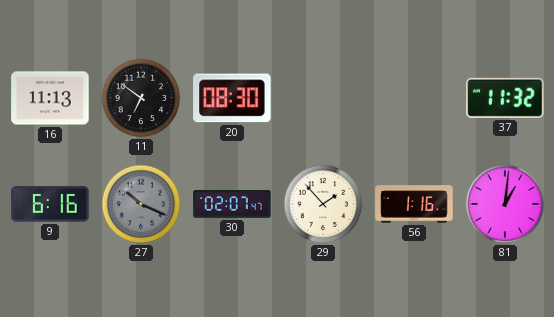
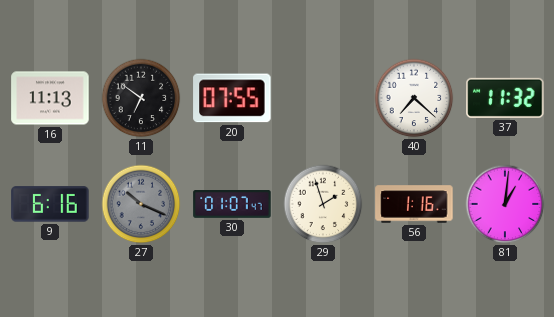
20: 08:30 -> 07:55
40: none -> 7:22
30: 02:07 -> 01:07
29: 1:53 -> 1:57
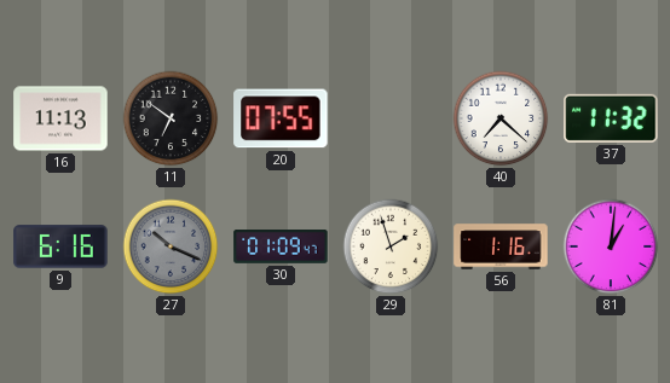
30: 01:07 -> 01:09
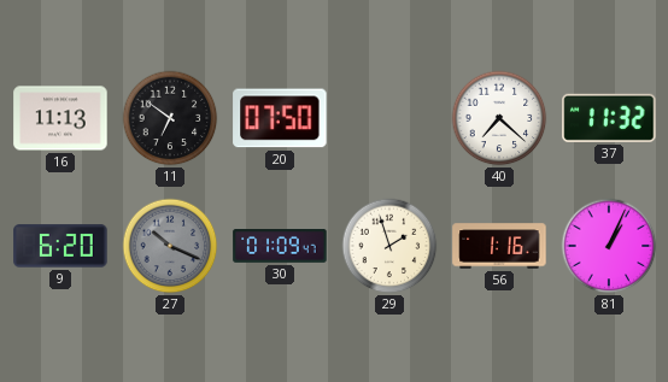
20: 07:55 -> 07:50
9: 6:16 -> 6:20
81: 1:01 -> 1:04
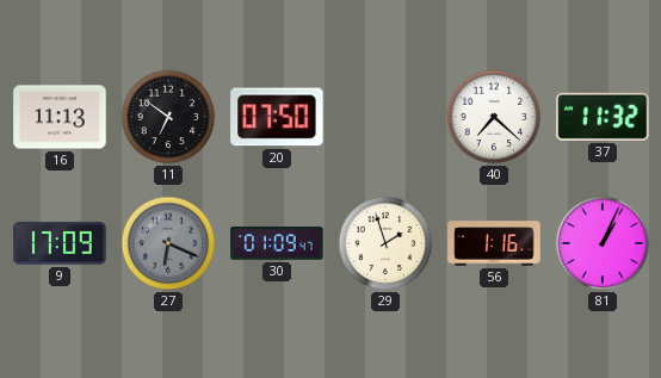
9: 6:20 -> 17:09
27: 10:19 -> 6:19
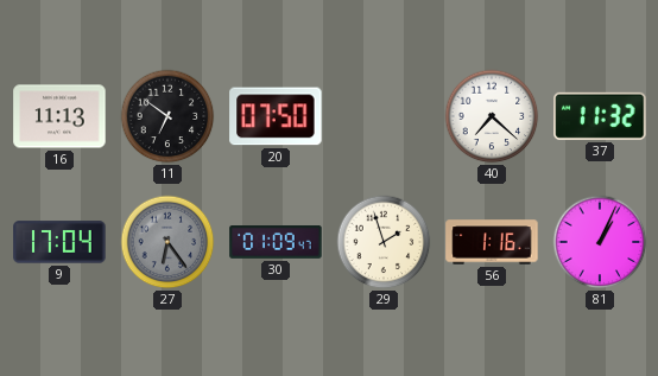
9: 17:09 -> 17:04
27: 6:19 -> 6:24
